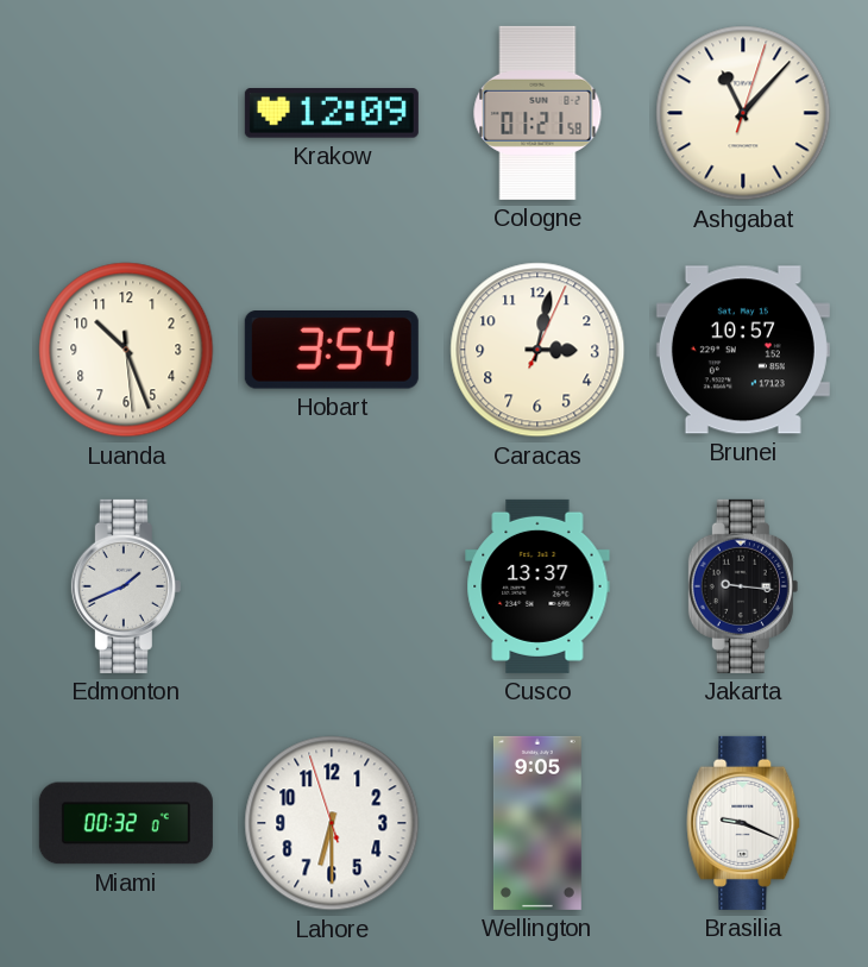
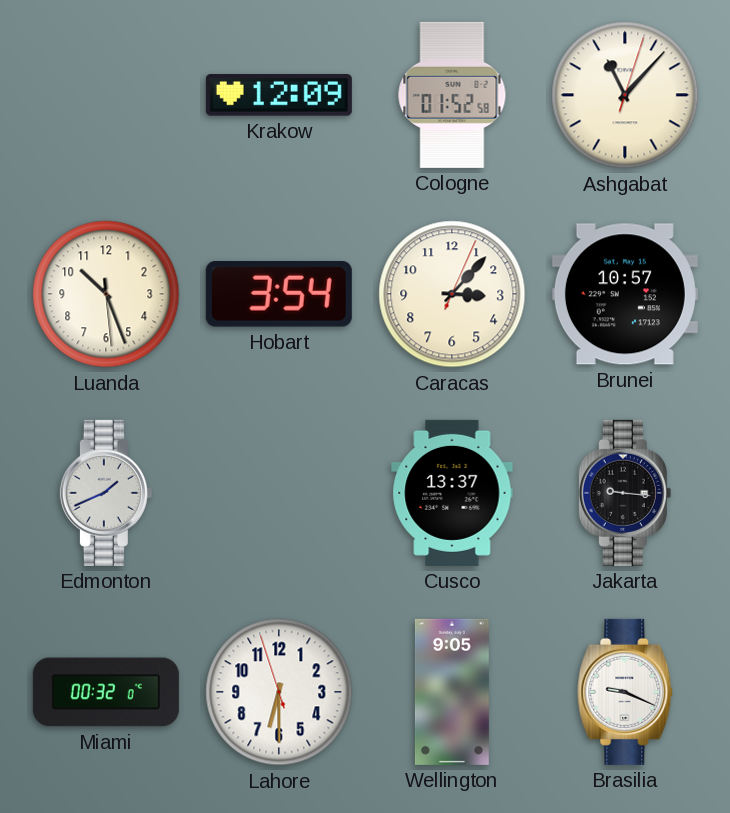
Cologne: 01:21 -> 01:52
Caracas: 3:02 -> 3:07
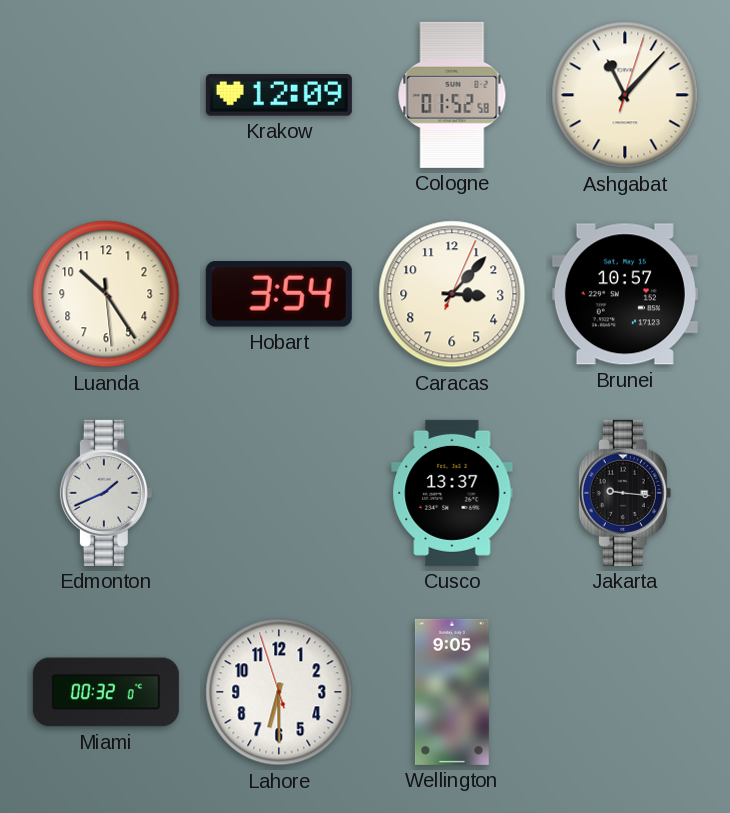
Luanda: 10:26 -> 10:24
Brasilia: 9:19 -> none
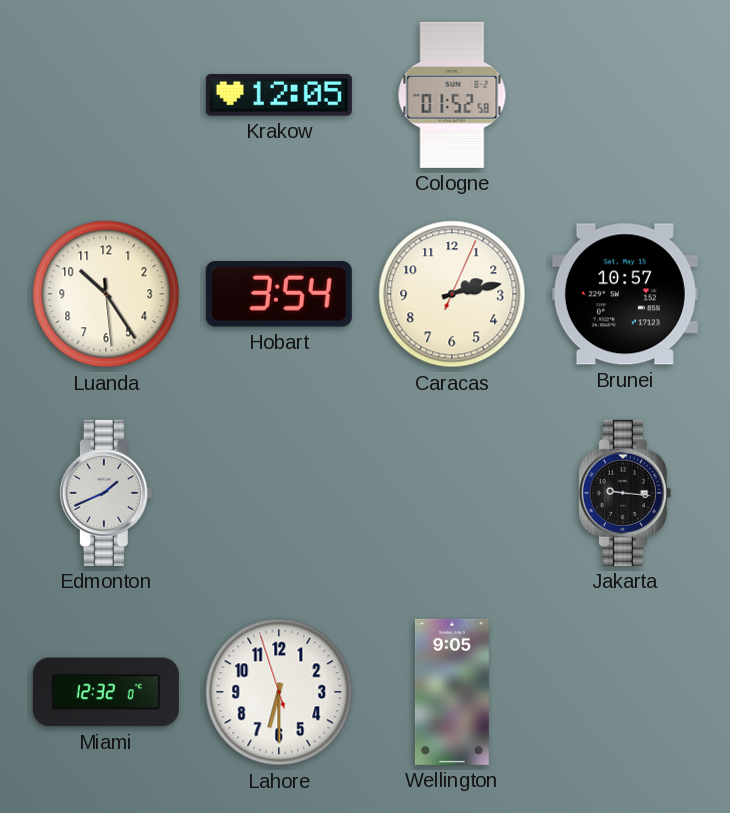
Krakow: 12:09 -> 12:05
Ashgabat: 11:07 -> none
Caracas: 3:07 -> 2:13
Cusco: 13:37 -> none
Miami: 00:32 -> 12:32
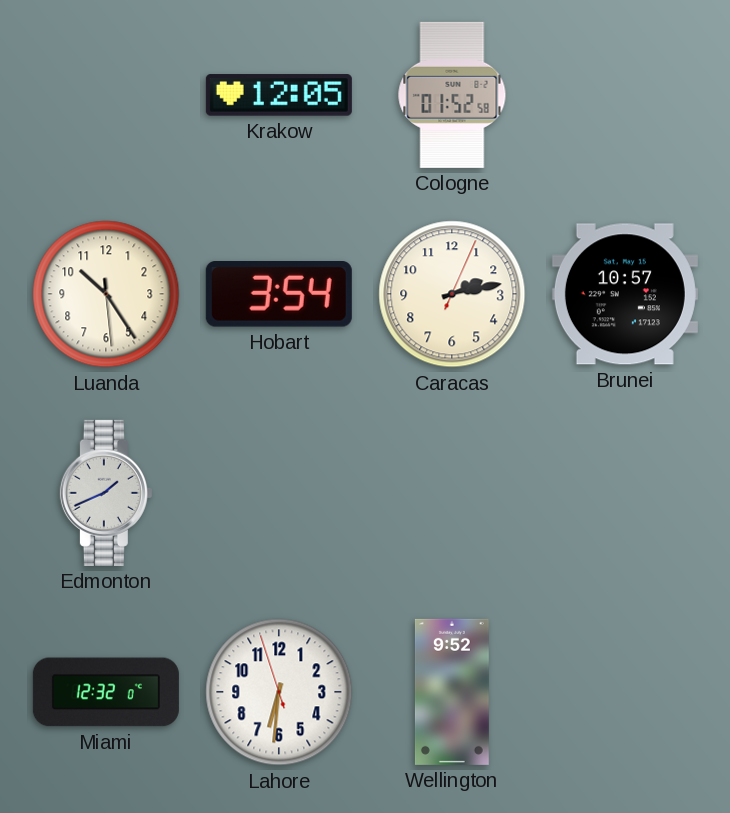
Jakarta: 9:16 -> none
Lahore: 6:29 -> 6:30
Wellington: 9:05 -> 9:52
